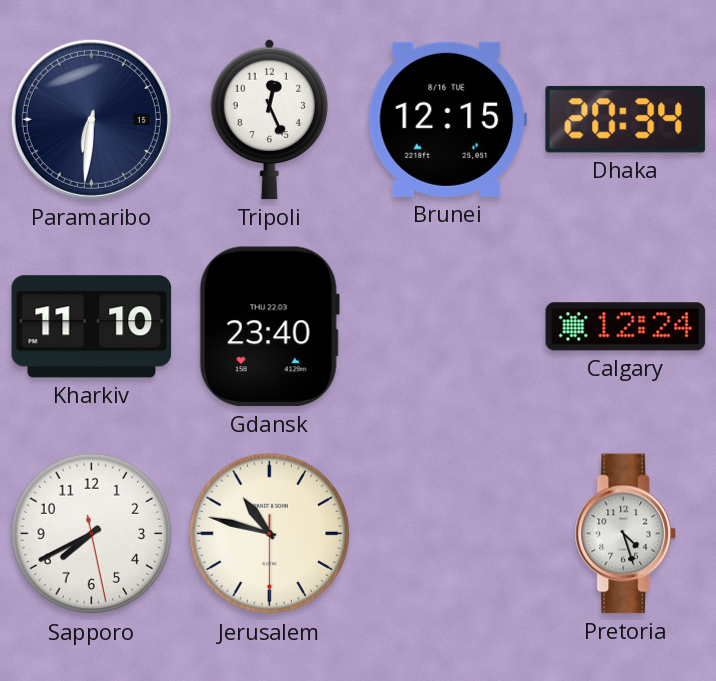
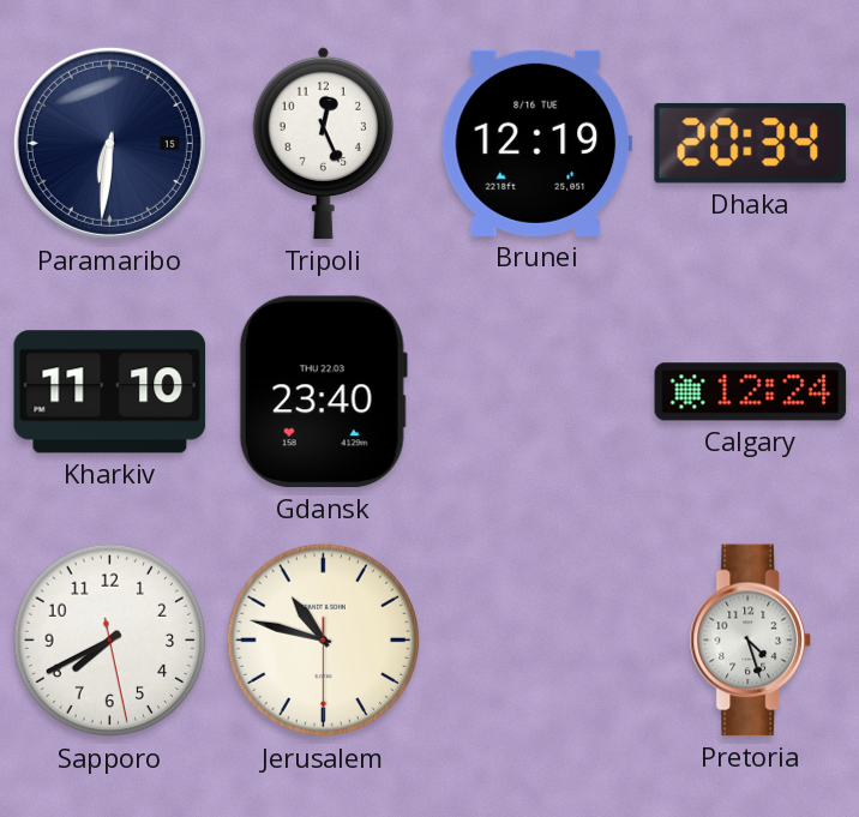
Brunei: 12:15 -> 12:19
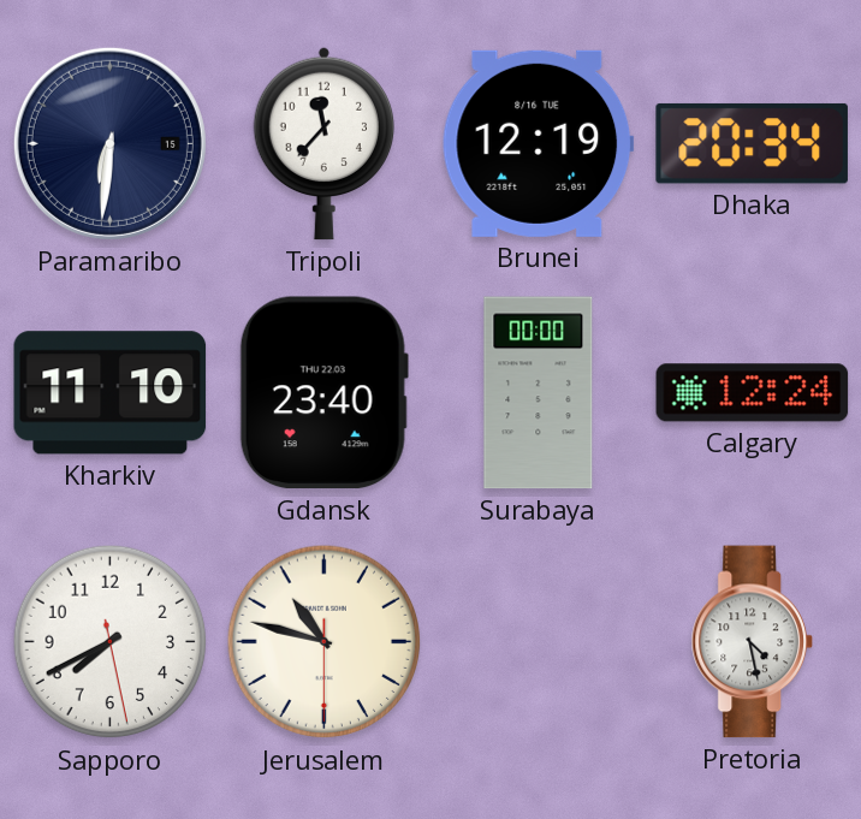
Tripoli: 12:26 -> 11:37
Surabaya: none -> 00:00
Pretoria: 4:27 -> 4:28
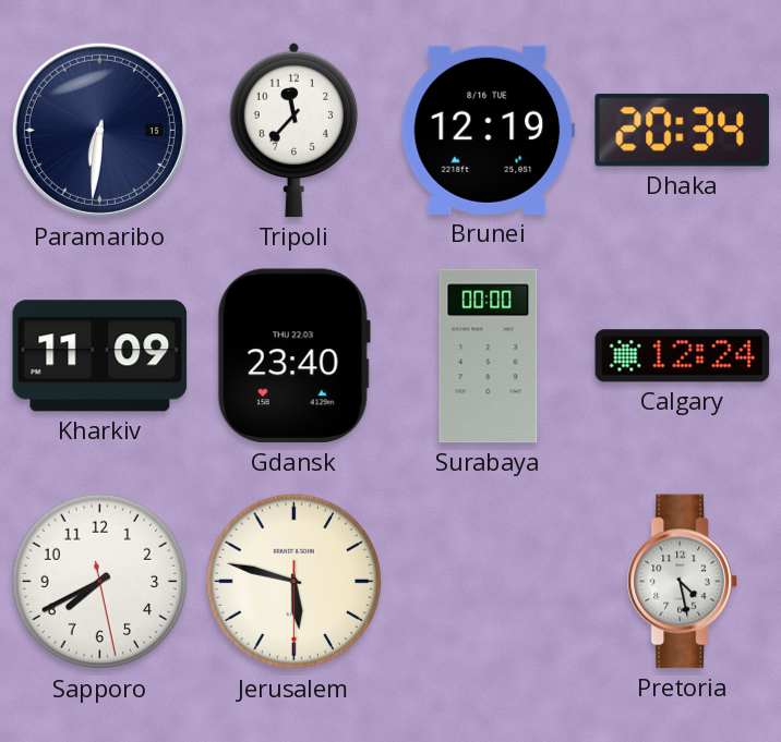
Kharkiv: 11:10 -> 11:09
Jerusalem: 10:47 -> 5:47
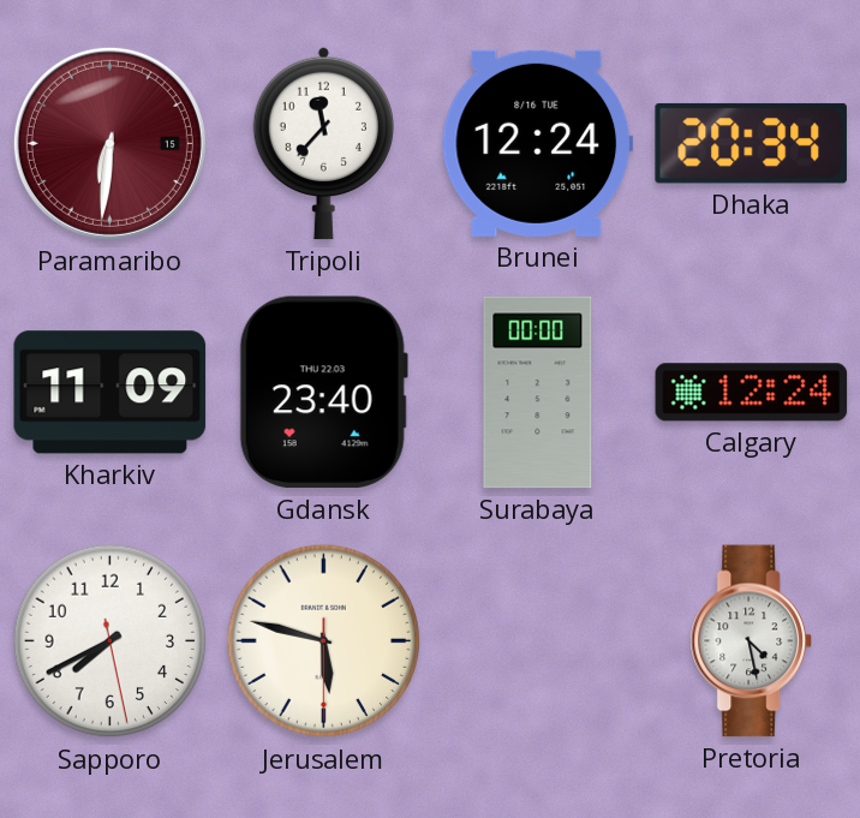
Paramaribo dial: navy -> burgundy
Brunei: 12:19 -> 12:24
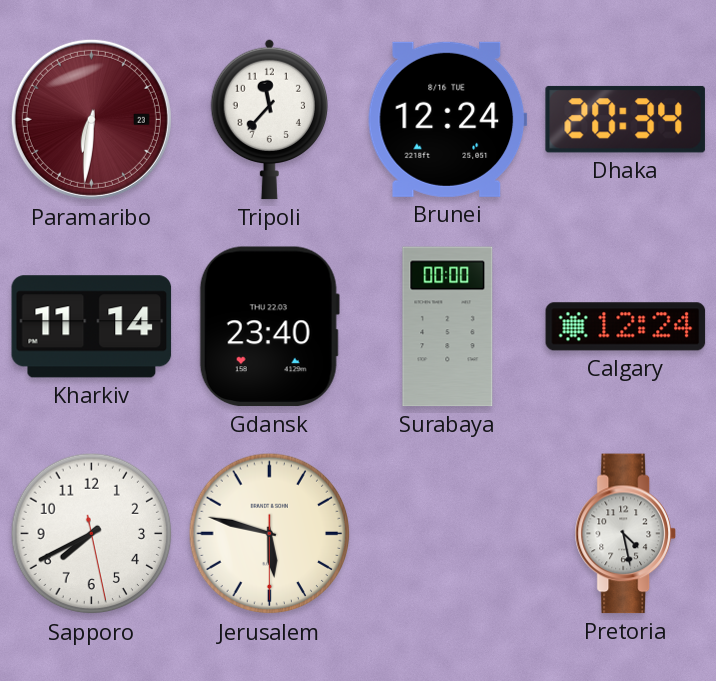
Paramaribo date: 15 -> 23
Kharkiv: 11:09 -> 11:14
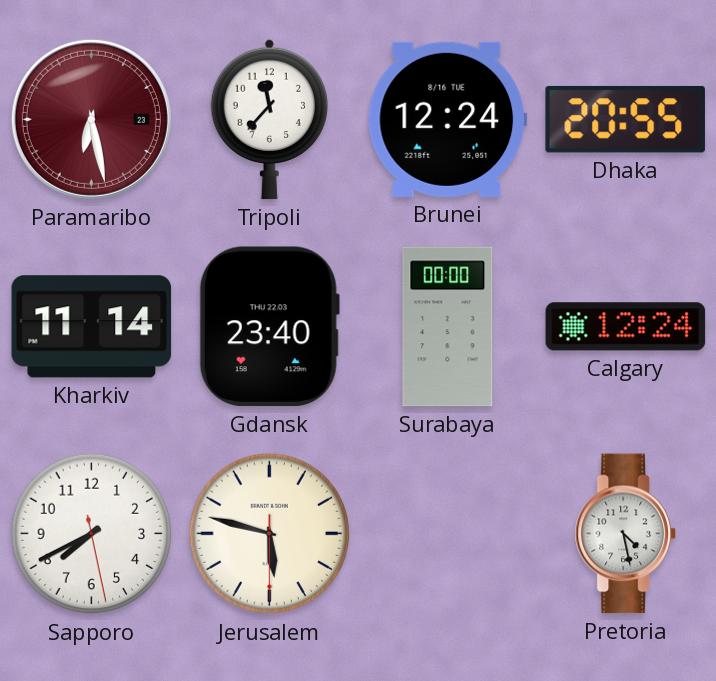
Paramaribo: 6:31 -> 6:28
Dhaka: 20:34 -> 20:55
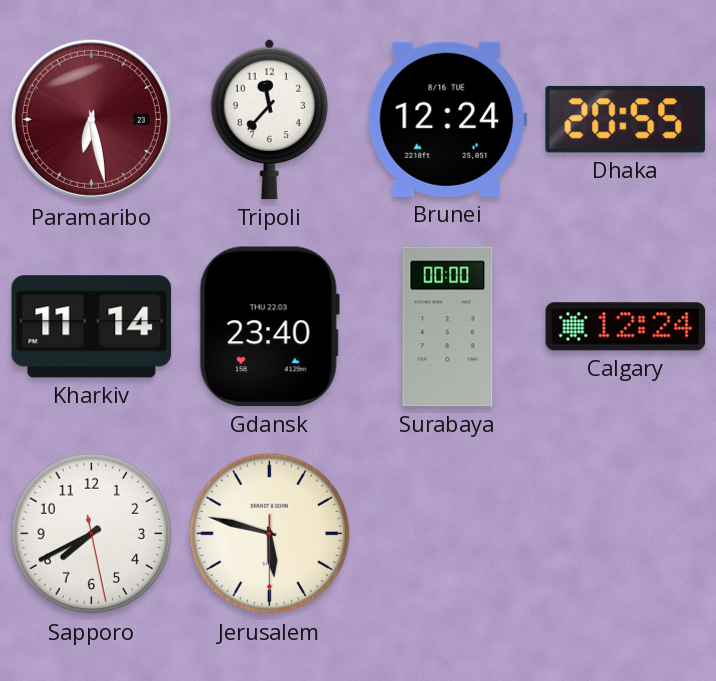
Pretoria: 4:28 -> none
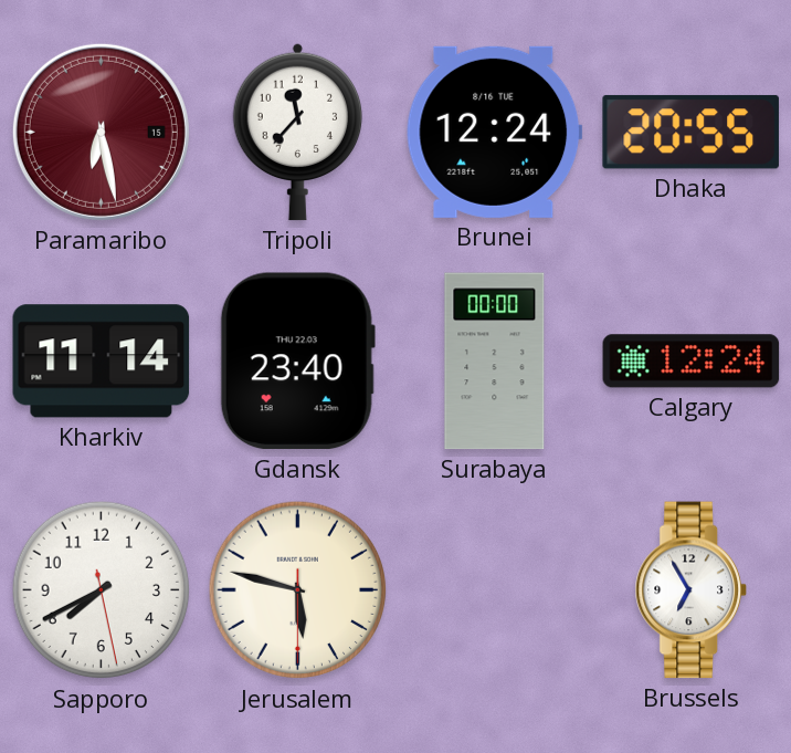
Paramaribo date: 23 -> 15
Brussels: none -> 6:55
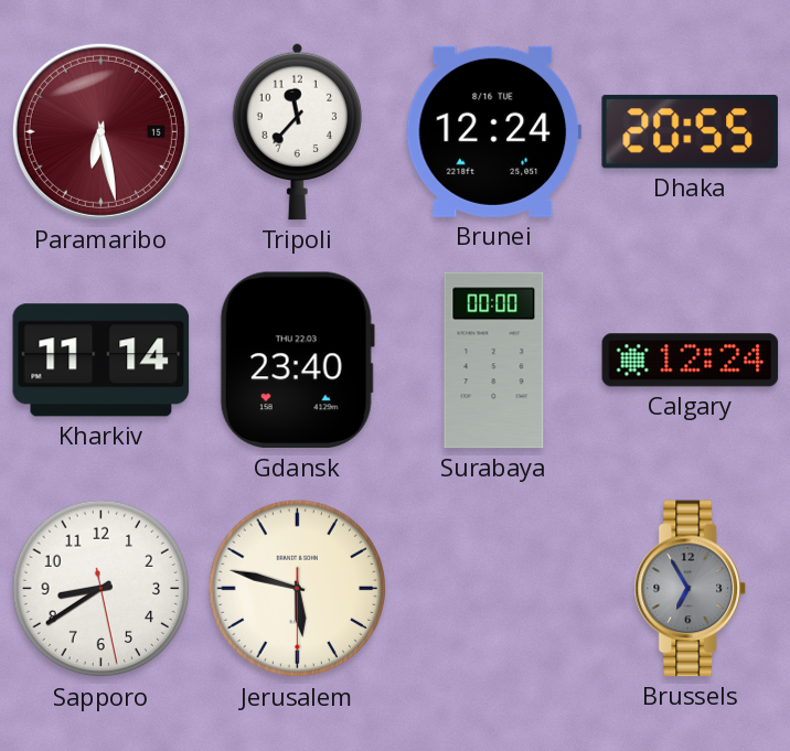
Sapporo: 7:40 -> 8:39
Brussels dial: white -> grey
